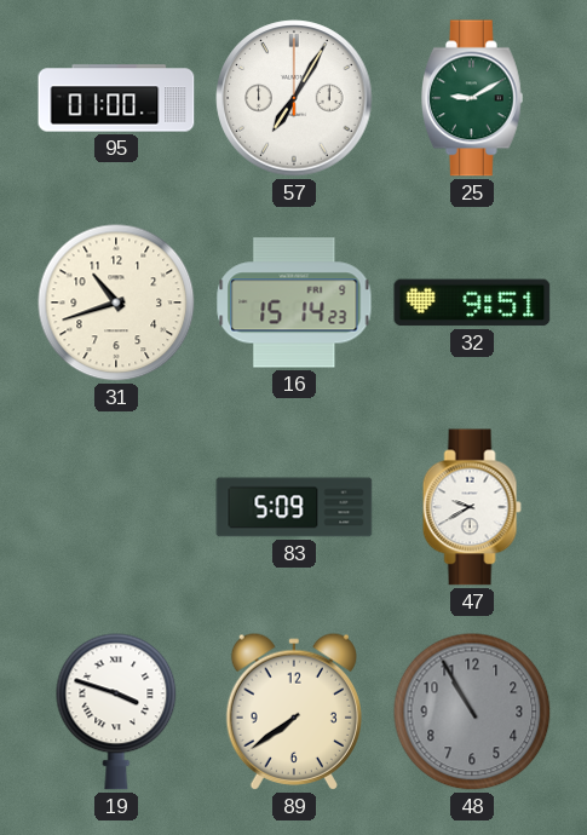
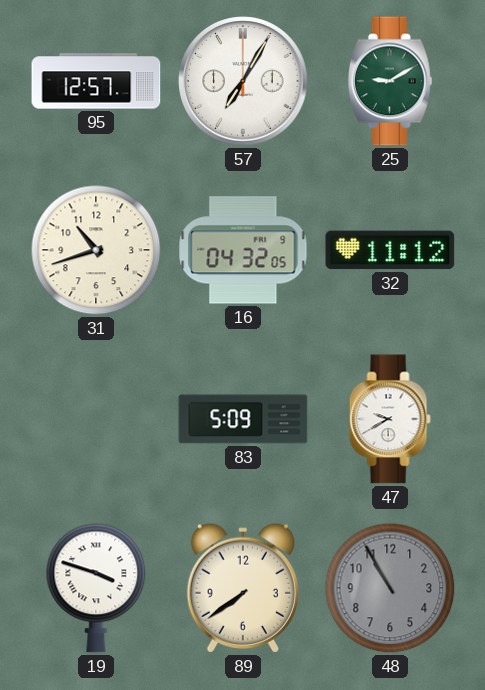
95: 01:00 -> 12:57
16: 15:14 -> 04:32
32: 9:51 -> 11:12
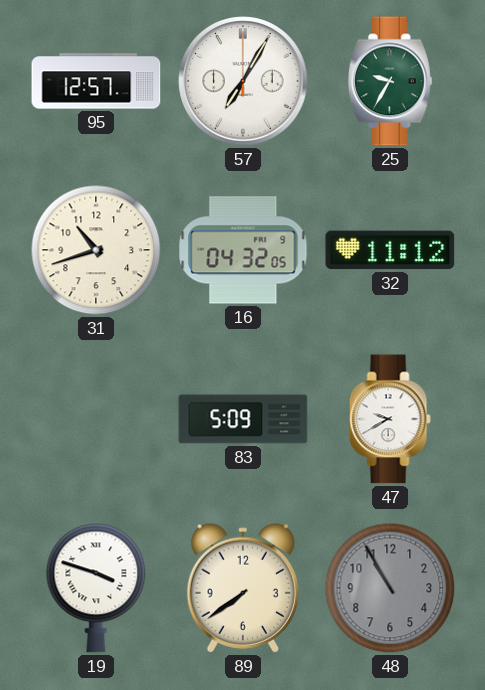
25: 9:10 -> 9:35
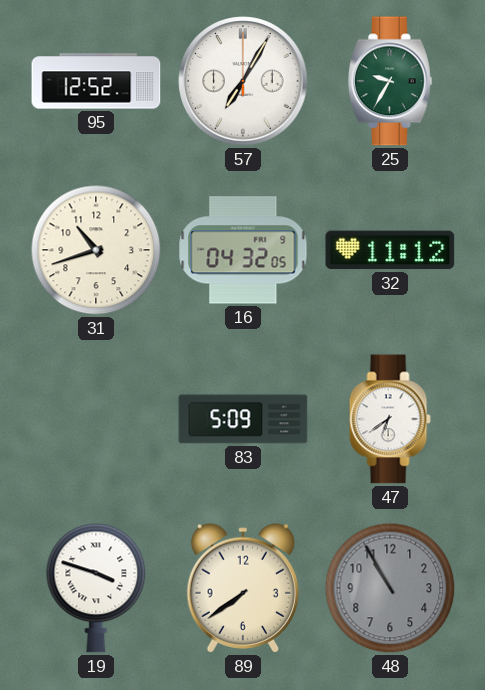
95: 12:57 -> 12:52
47: 9:40 -> 6:39
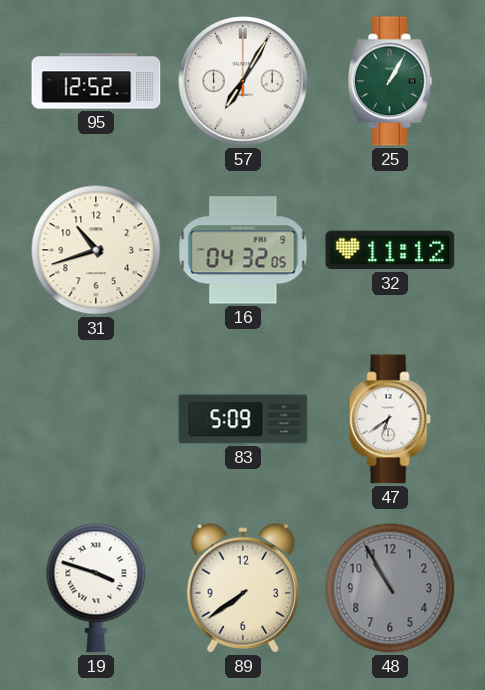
25: 9:35 -> 1:05
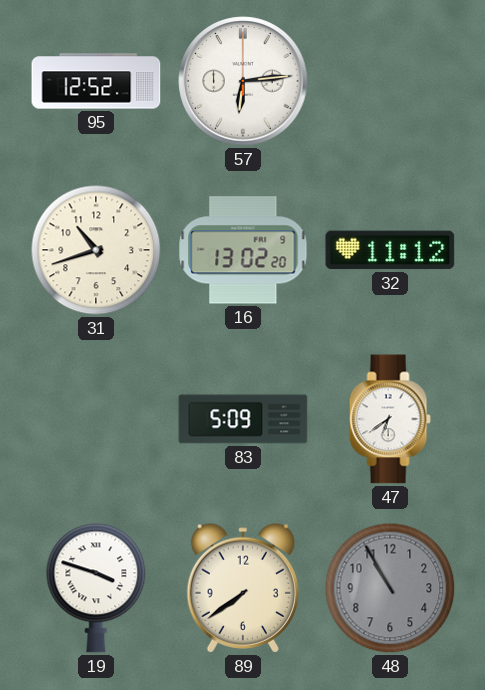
57: 7:05 -> 6:14
25: 1:05 -> none
16: 04:32 -> 13:02
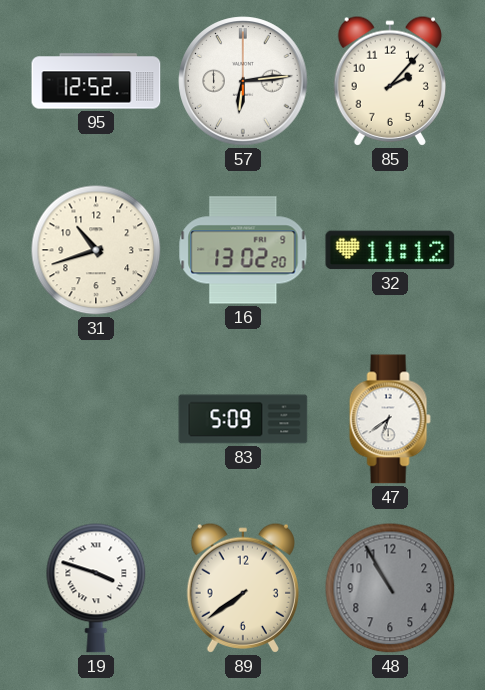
85: none -> 2:07
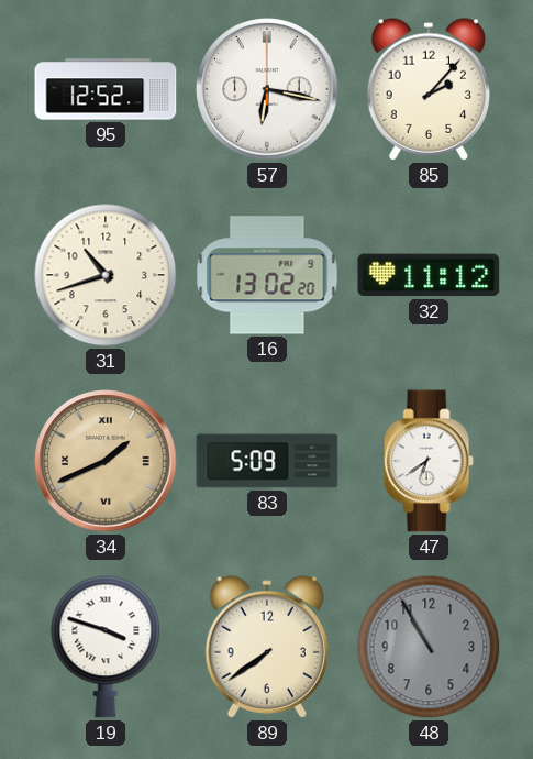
57: 6:14 -> 6:17
34: none -> 1:41
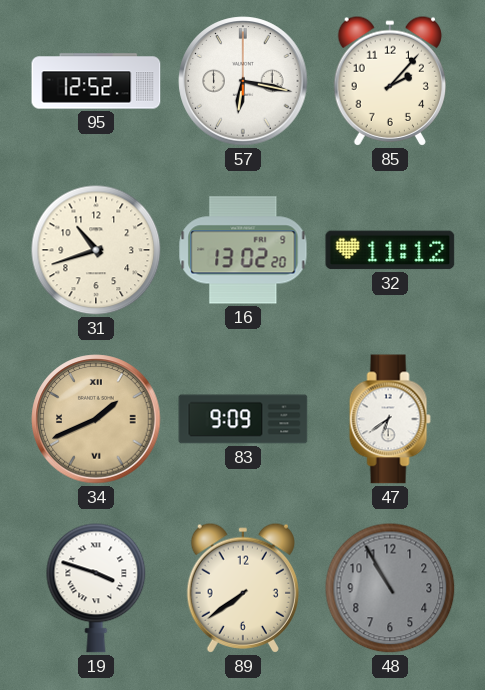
83: 5:09 -> 9:09
